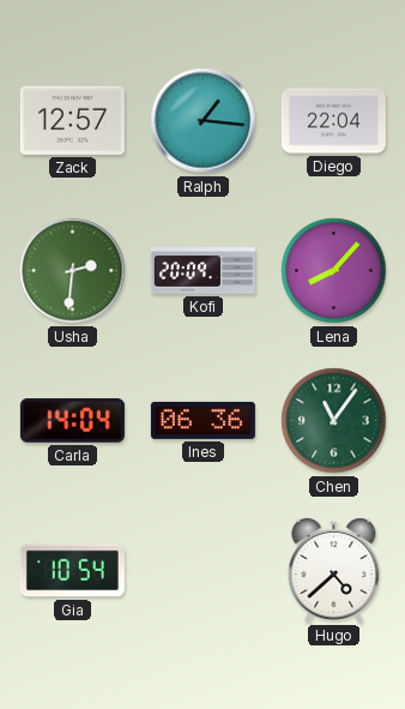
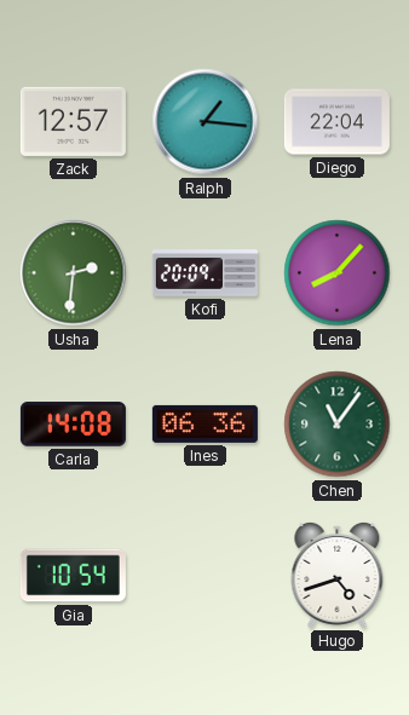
Carla: 14:04 -> 14:08
Hugo: 4:38 -> 4:42
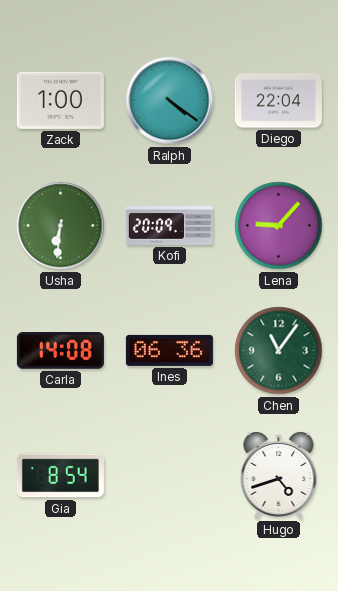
Zack: 12:57 -> 1:00
Ralph: 1:16 -> 4:21
Usha: 2:31 -> 6:31
Lena: 8:07 -> 9:07
Gia: 10:54 -> 8:54
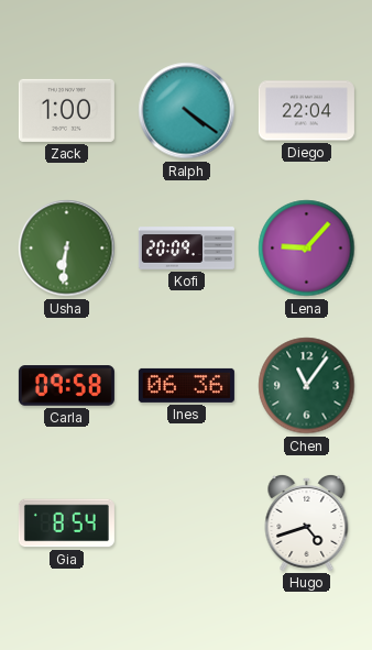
Carla: 14:08 -> 09:58
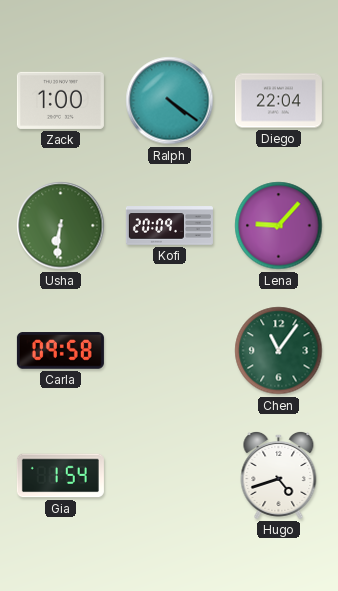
Ines: 06:36 -> none
Gia: 8:54 -> 1:54
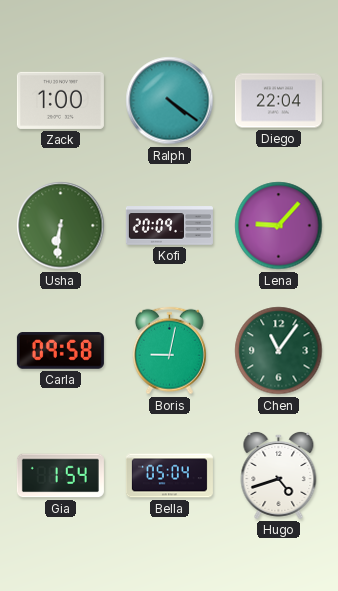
Boris: none -> 9:02
Bella: none -> 05:04
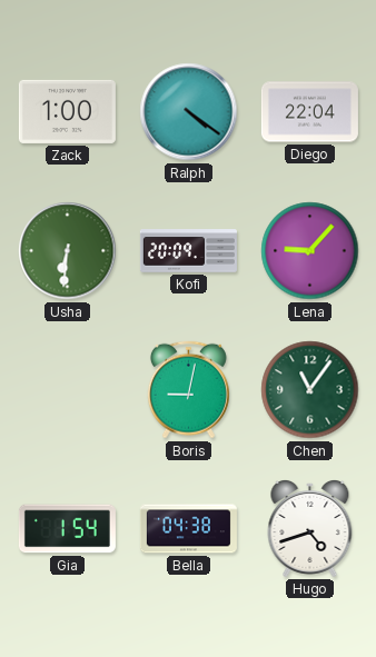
Carla: 09:58 -> none
Bella: 05:04 -> 04:38
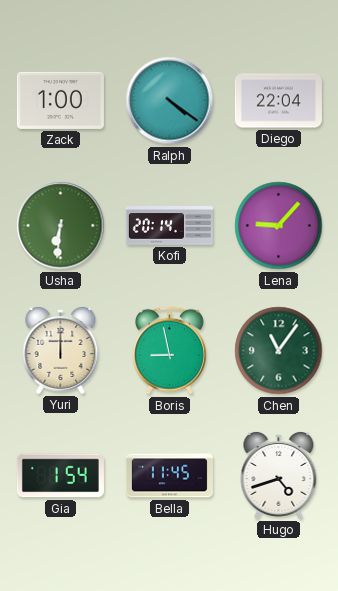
Kofi: 20:09 -> 20:14
Yuri: none -> 12:00
Boris: 9:02 -> 8:58
Bella: 04:38 -> 11:45
